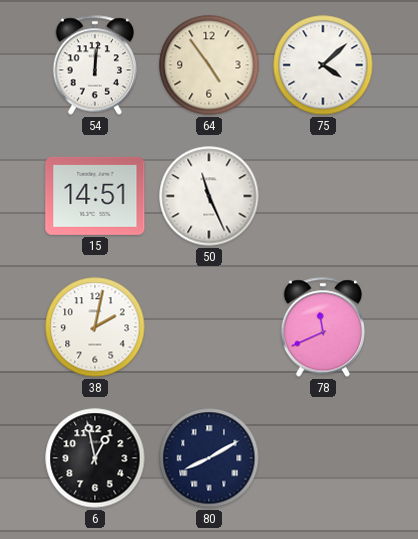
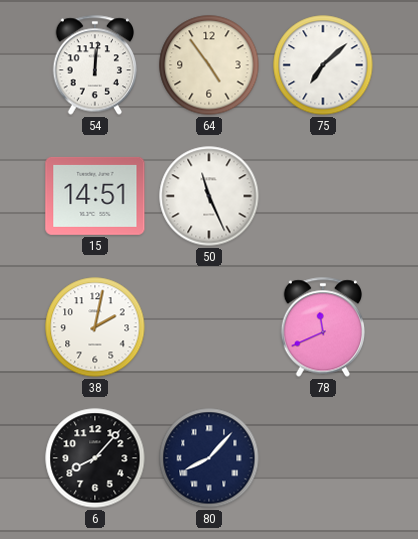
75: 4:08 -> 7:08
6: 12:58 -> 8:07
80: 8:10 -> 8:07
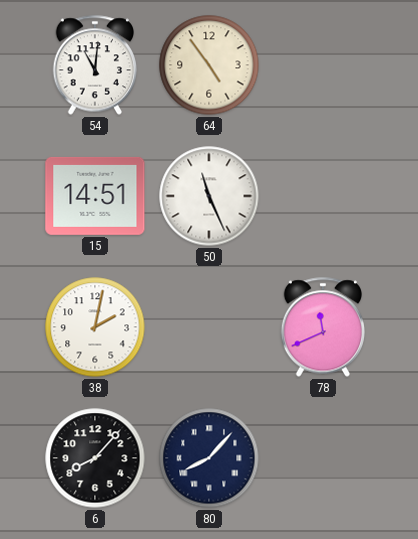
54: 12:01 -> 11:01
75: 7:08 -> none
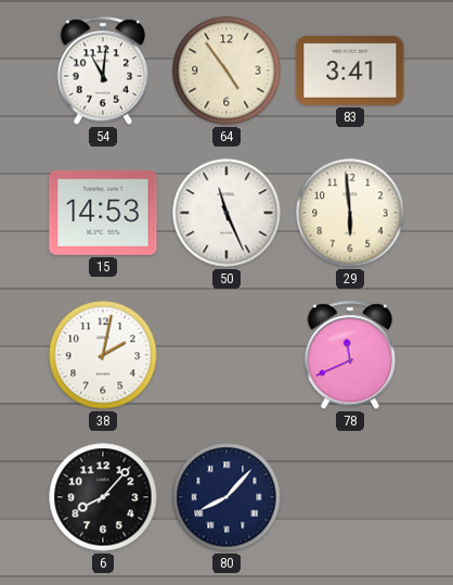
83: none -> 3:41
15: 14:51 -> 14:53
29: none -> 5:59
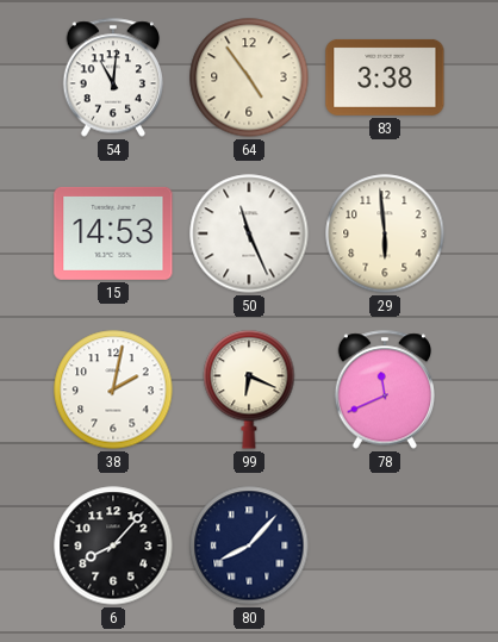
83: 3:41 -> 3:38
99: none -> 6:19
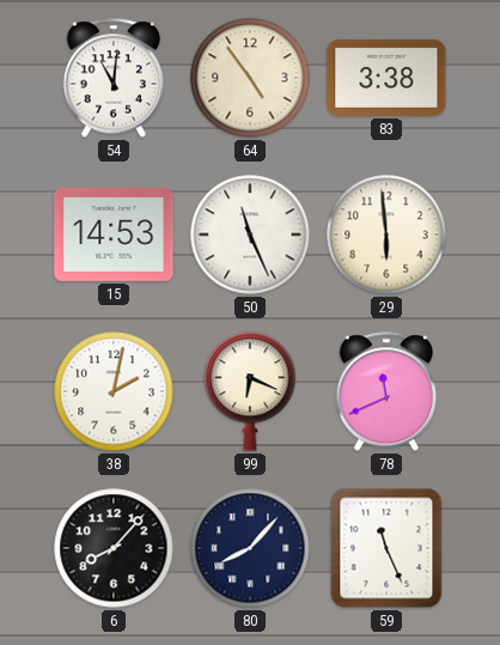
59: none -> 11:26
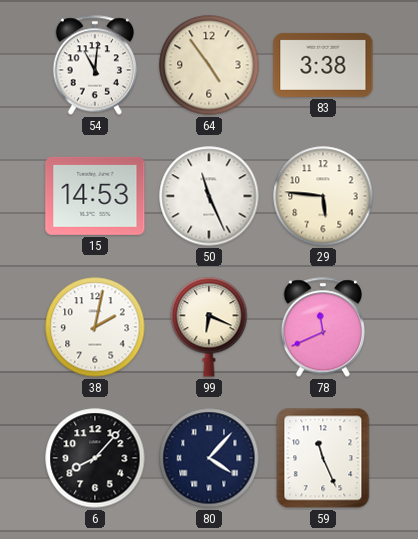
29: 5:59 -> 5:46
80: 8:07 -> 4:07
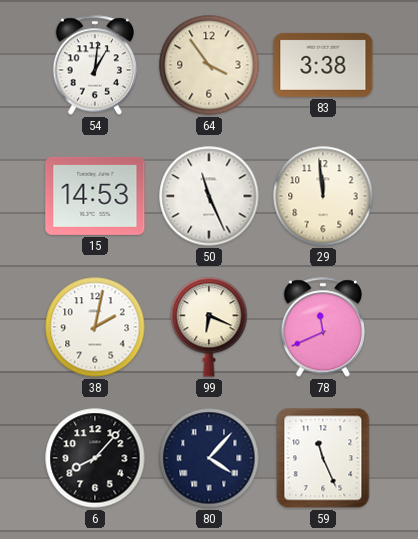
54: 11:01 -> 1:01
64: 4:54 -> 3:54
29: 5:46 -> 11:59
